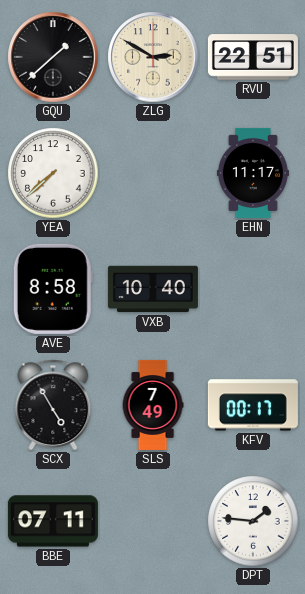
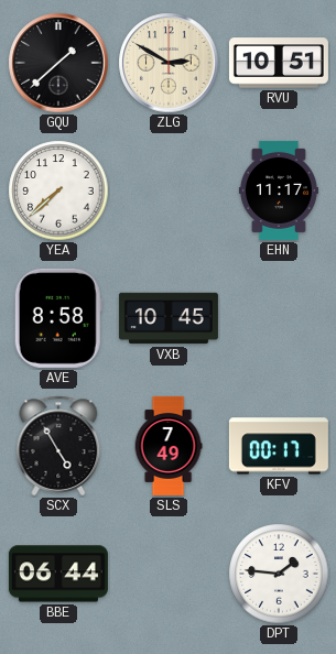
RVU: 22:51 -> 10:51
VXB: 10:40 -> 10:45
BBE: 07:11 -> 06:44
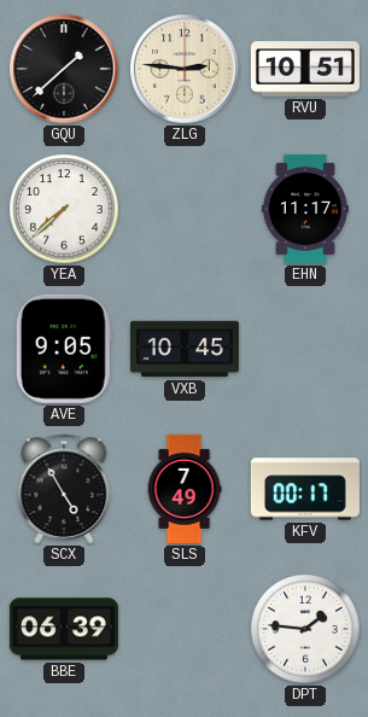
ZLG: 2:50 -> 2:46
AVE: 8:58 -> 9:05
BBE: 06:44 -> 06:39
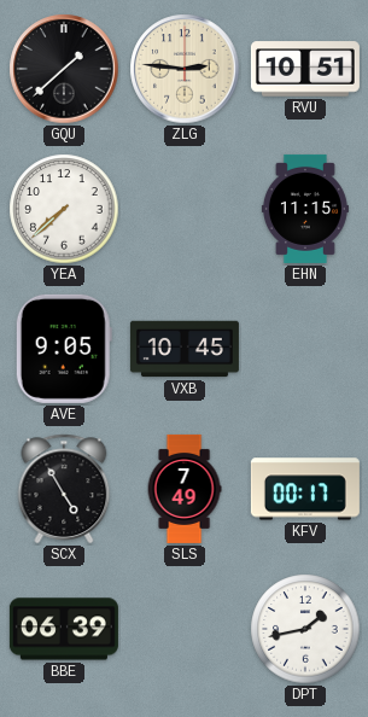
EHN: 11:17 -> 11:15
DPT: 1:46 -> 1:43
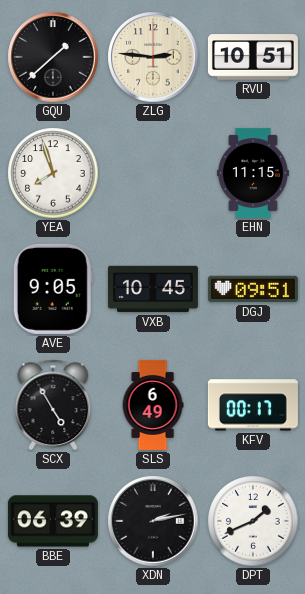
YEA: 7:38 -> 7:57
DGJ: none -> 09:51
SLS: 7:49 -> 6:49
XDN: none -> 2:13
DPT: 1:43 -> 1:41
